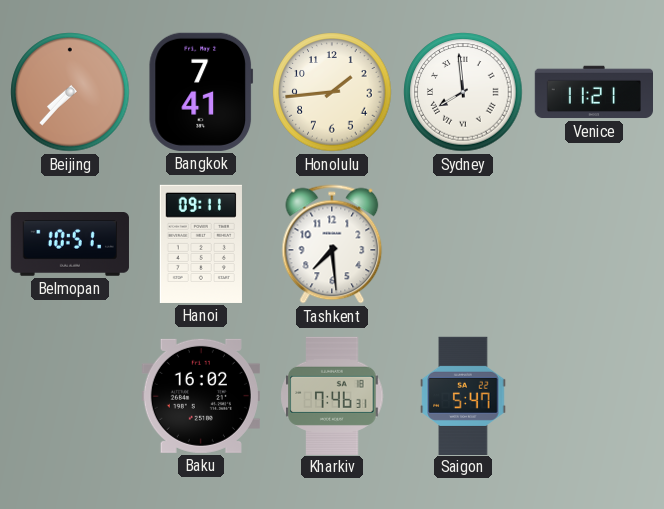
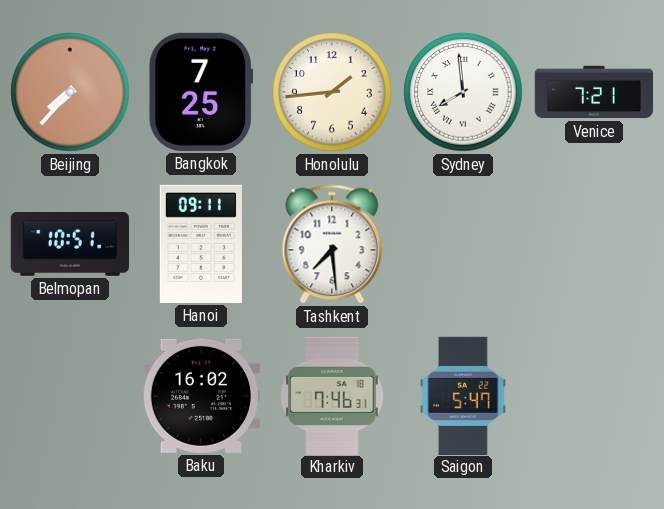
Bangkok: 7:41 -> 7:25
Venice: 11:21 -> 7:21
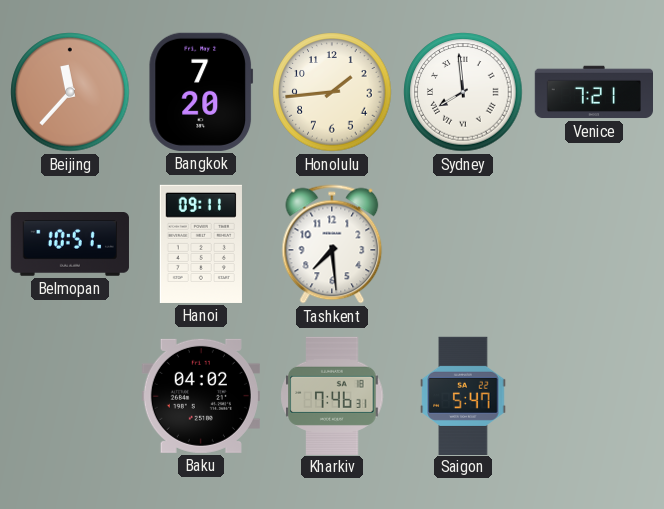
Beijing: 7:37 -> 11:37
Bangkok: 7:25 -> 7:20
Baku: 16:02 -> 04:02
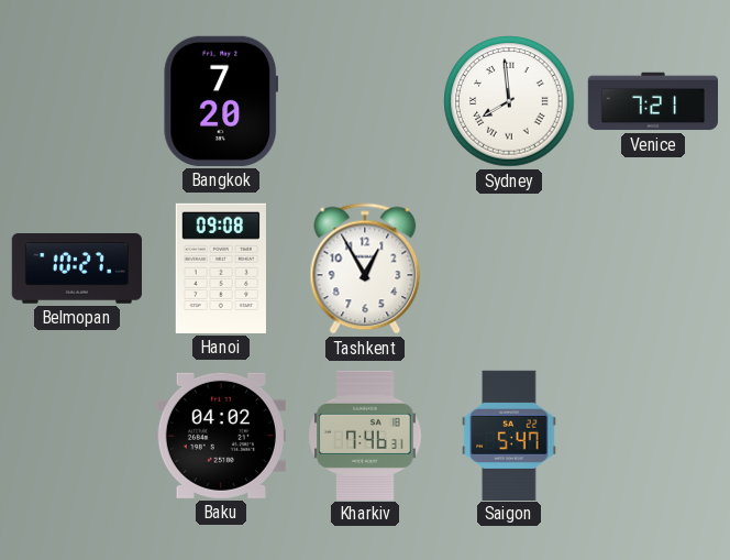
Beijing: 11:37 -> none
Honolulu: 1:44 -> none
Belmopan: 10:51 -> 10:27
Hanoi: 09:11 -> 09:08
Tashkent: 7:29 -> 12:55
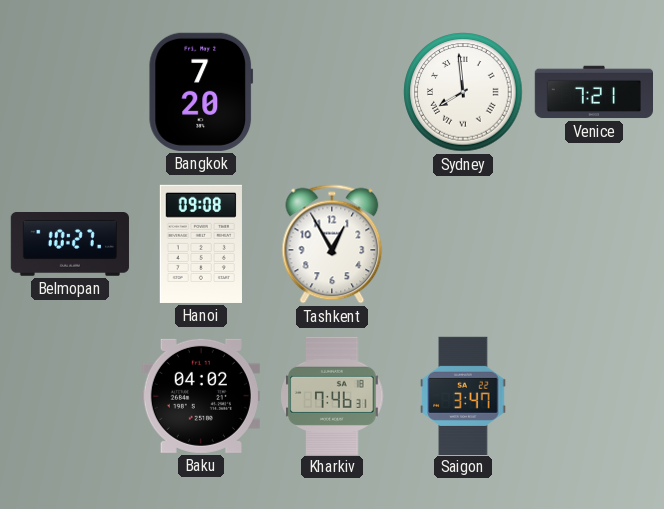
Saigon: 5:47 -> 3:47
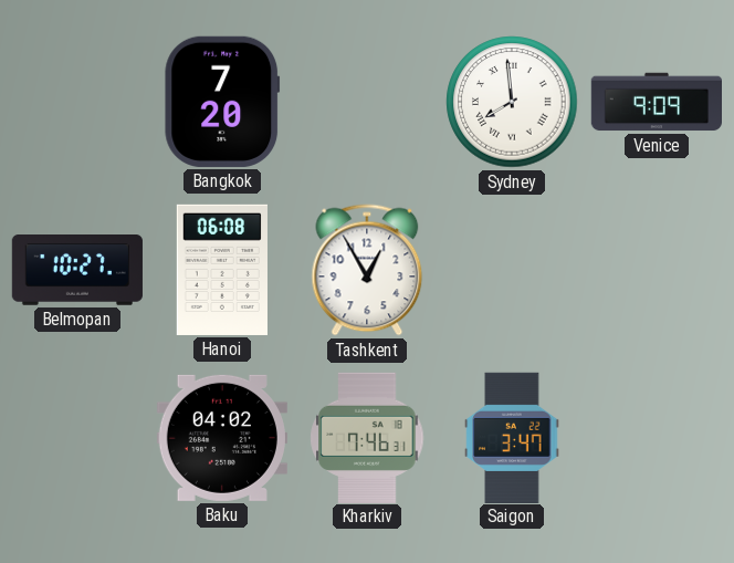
Venice: 7:21 -> 9:09
Hanoi: 09:08 -> 06:08
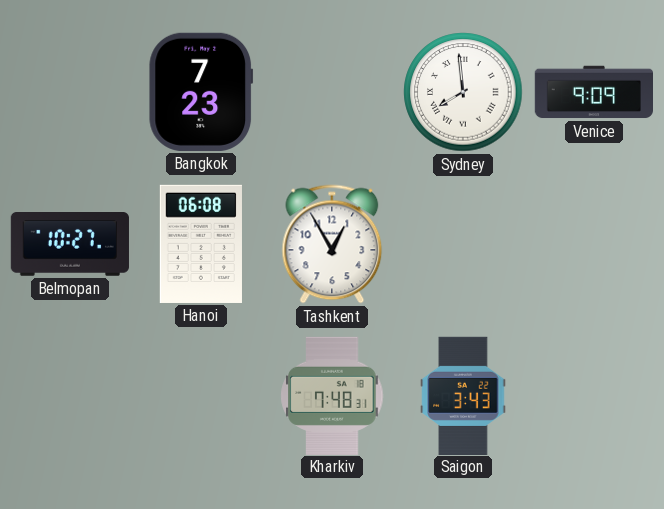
Bangkok: 7:20 -> 7:23
Baku: 04:02 -> none
Kharkiv: 7:46 -> 7:48
Saigon: 3:47 -> 3:43
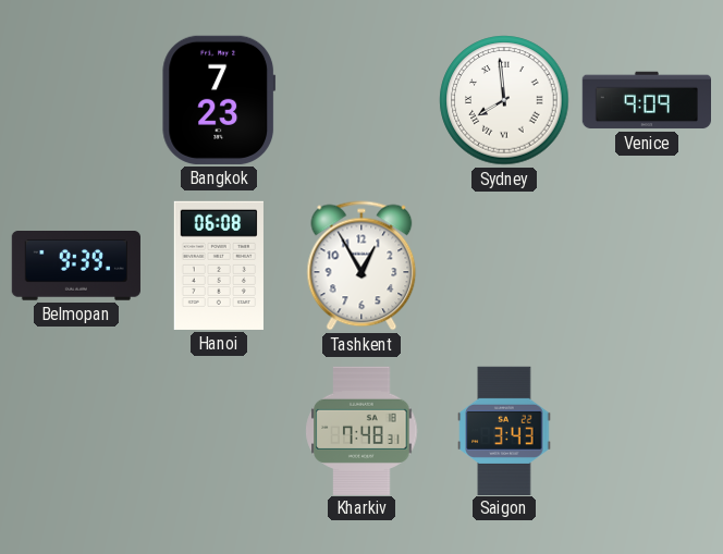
Belmopan: 10:27 -> 9:39
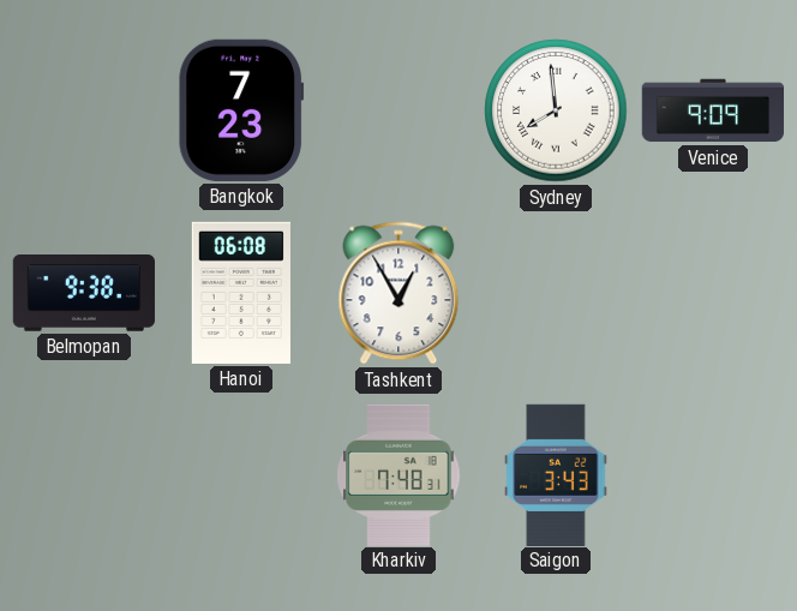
Belmopan: 9:39 -> 9:38
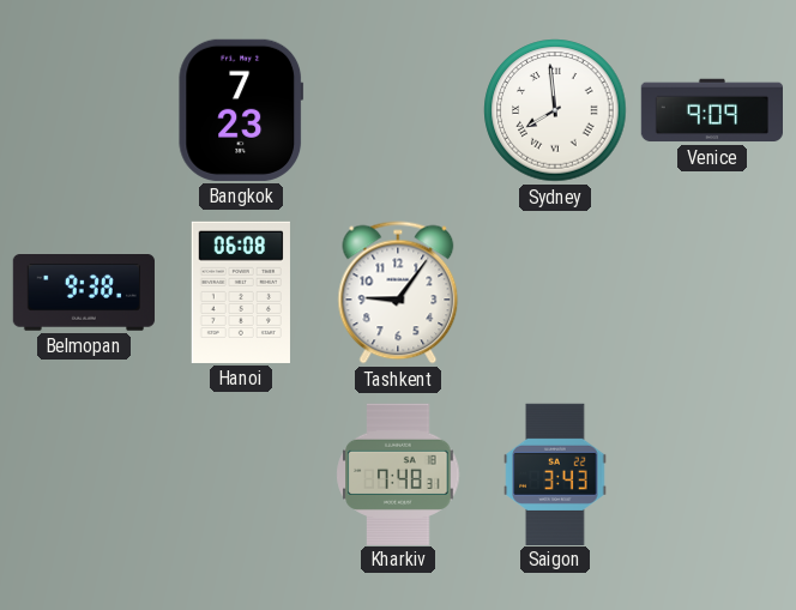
Tashkent: 12:55 -> 9:06
